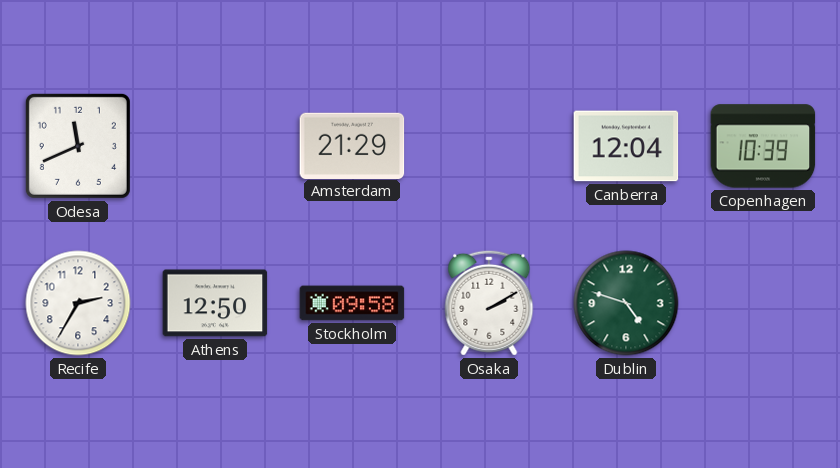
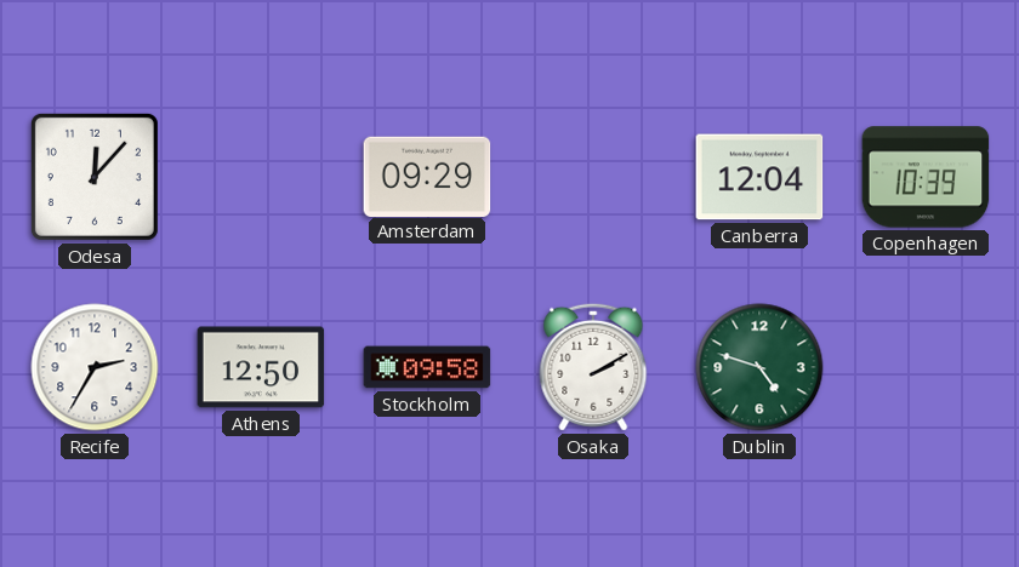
Odesa: 11:41 -> 12:07
Amsterdam: 21:29 -> 09:29
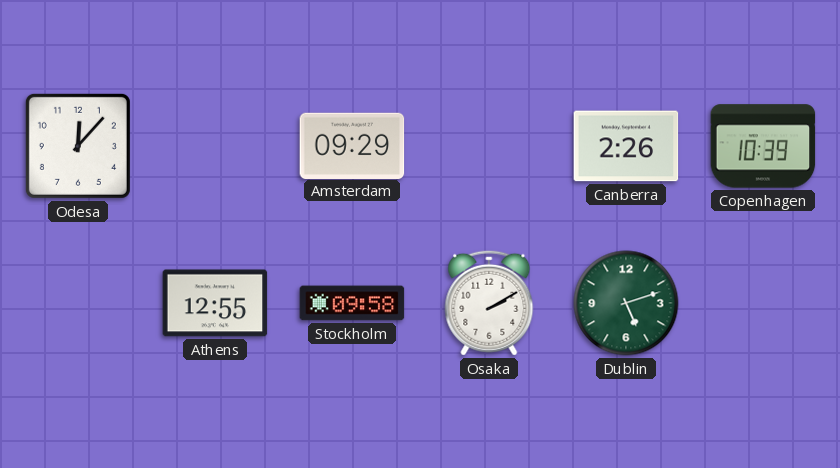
Canberra: 12:04 -> 2:26
Recife: 2:35 -> none
Athens: 12:50 -> 12:55
Dublin: 4:48 -> 5:12
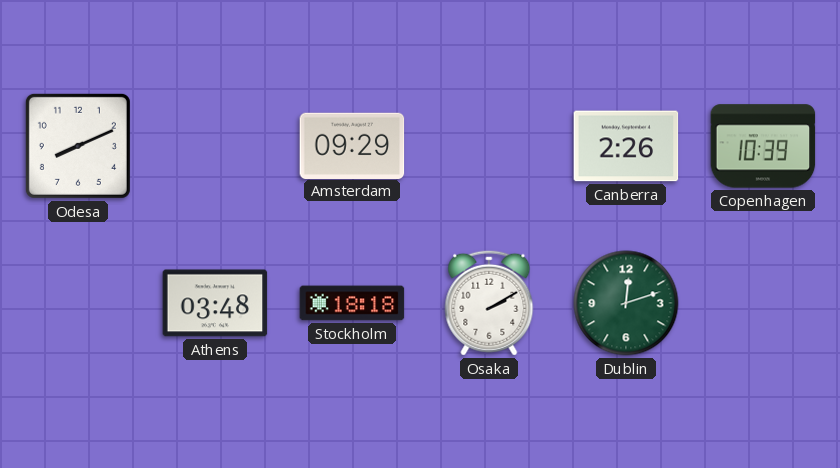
Odesa: 12:07 -> 8:11
Athens: 12:55 -> 03:48
Stockholm: 09:58 -> 18:18
Dublin: 5:12 -> 12:12
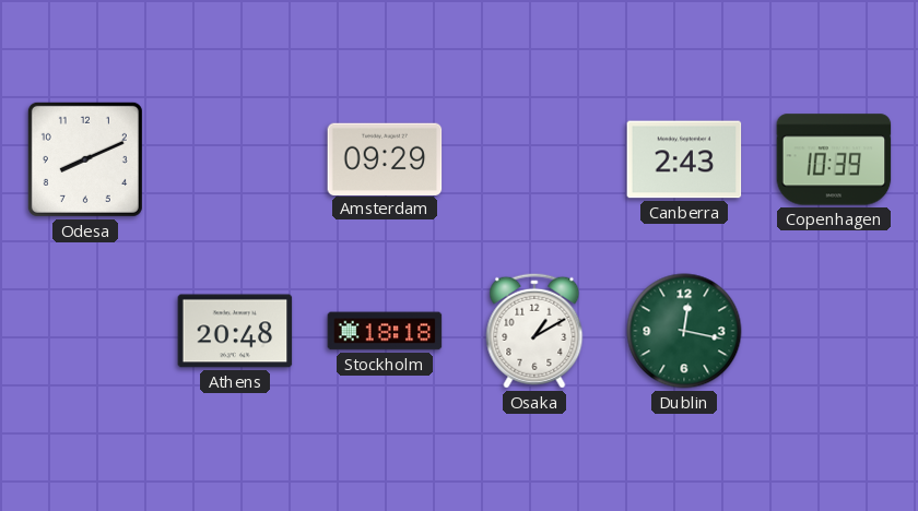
Canberra: 2:26 -> 2:43
Athens: 03:48 -> 20:48
Osaka: 2:10 -> 1:10
Dublin: 12:12 -> 12:17
